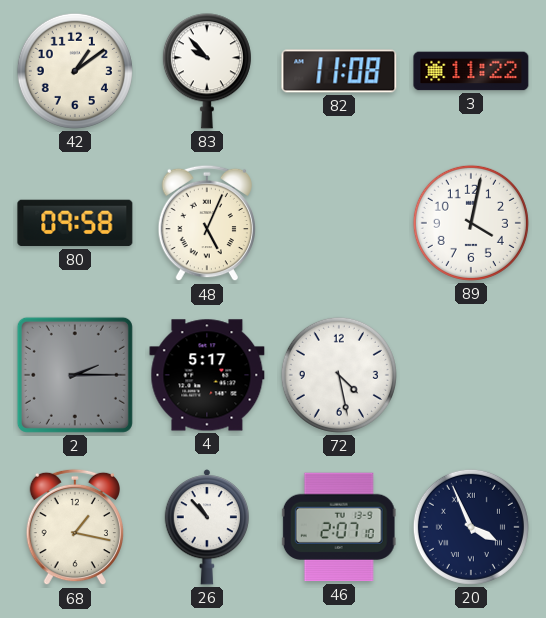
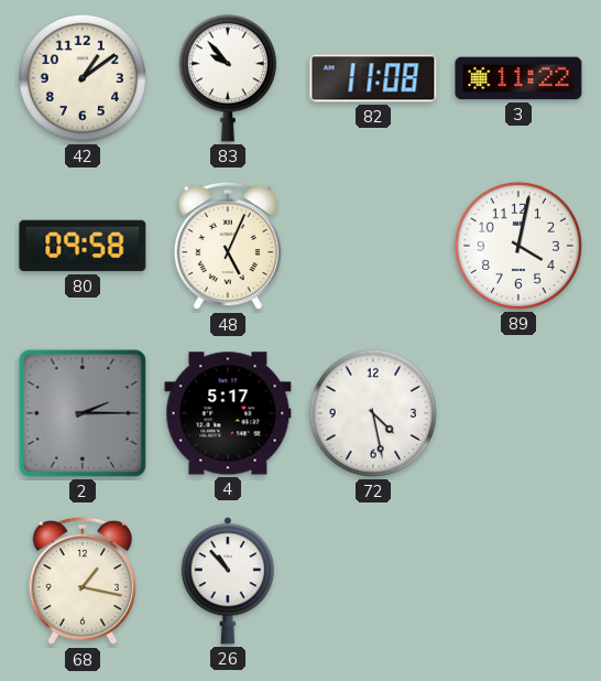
46: 2:07 -> none
20: 3:56 -> none
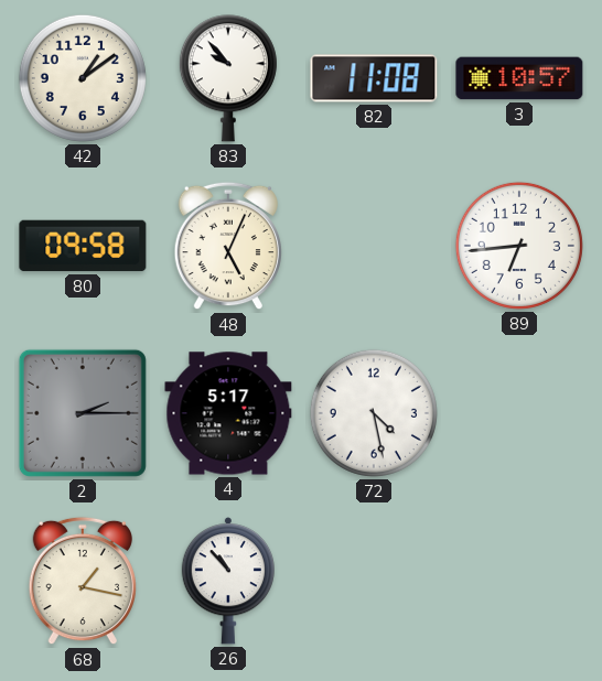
3: 11:22 -> 10:57
89: 4:02 -> 6:44
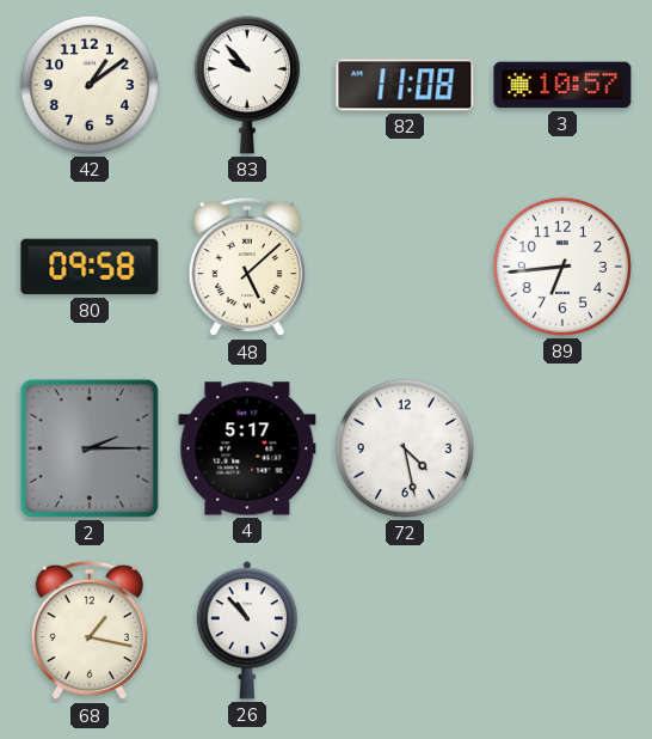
48: 5:04 -> 5:08
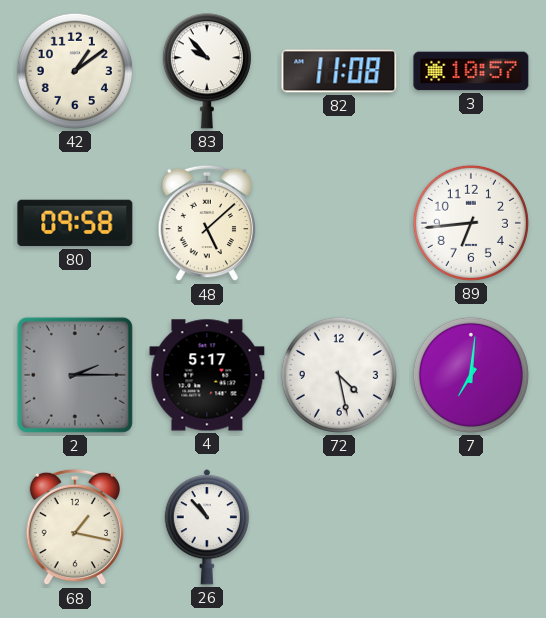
7: none -> 7:01
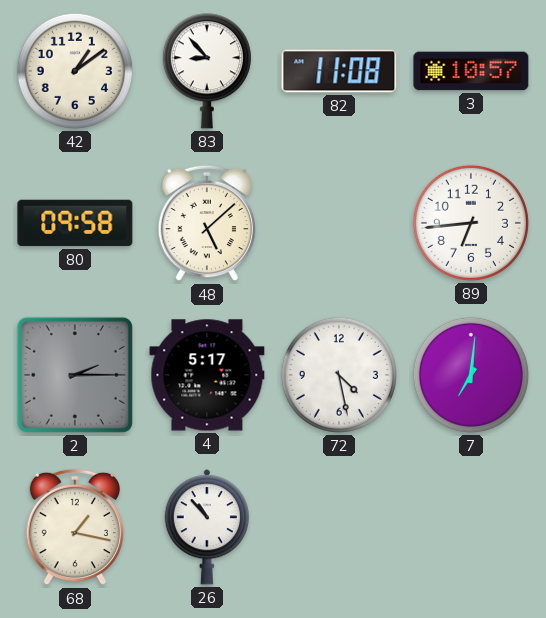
83: 9:53 -> 8:53
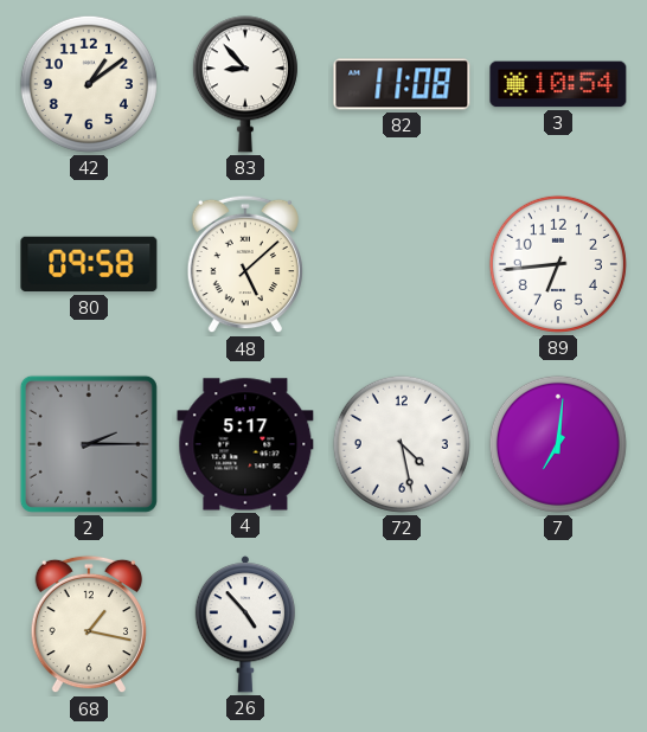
3: 10:57 -> 10:54
26: 10:53 -> 4:53
